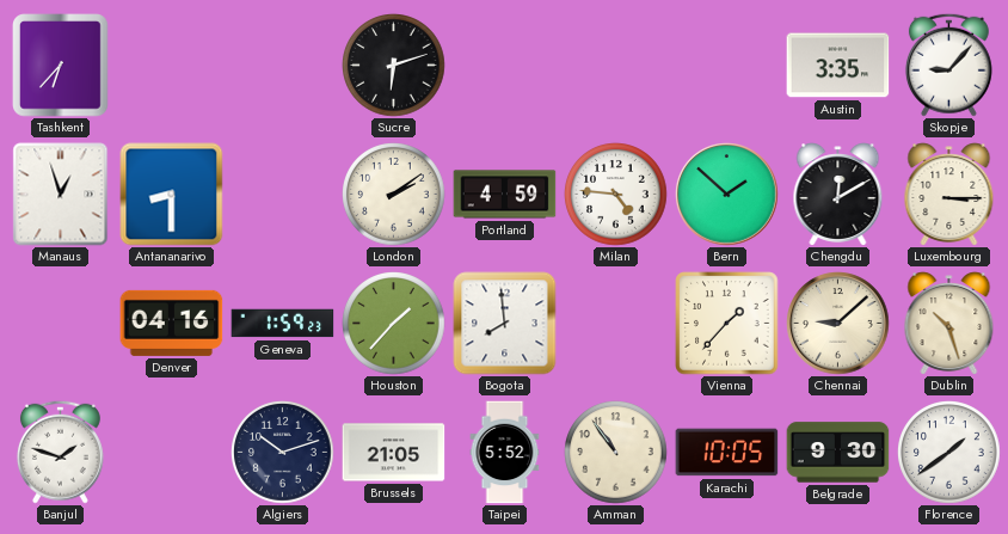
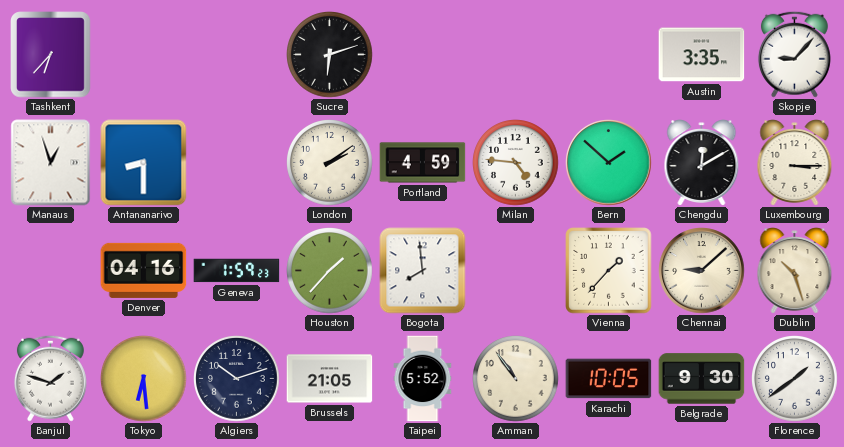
Tokyo: none -> 6:29
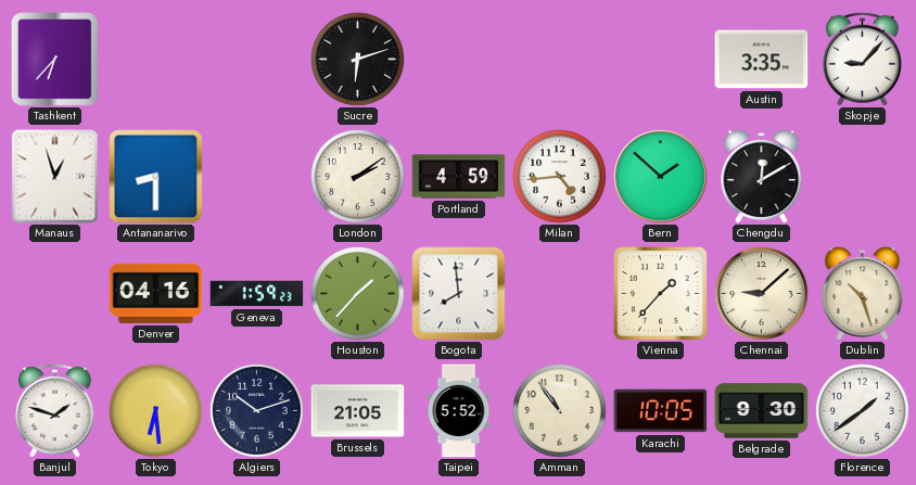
Milan: 4:46 -> 4:44
Luxembourg: 3:15 -> none
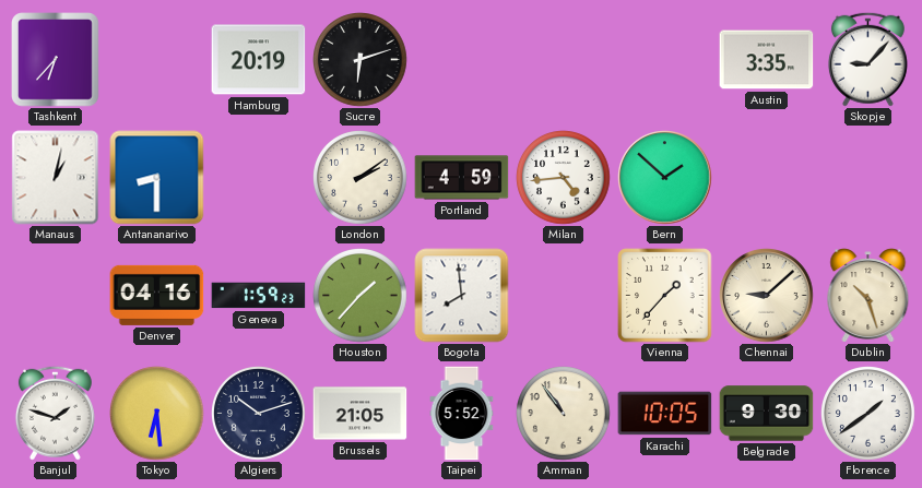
Hamburg: none -> 20:19
Manaus: 12:57 -> 1:02
Chengdu: 12:10 -> none
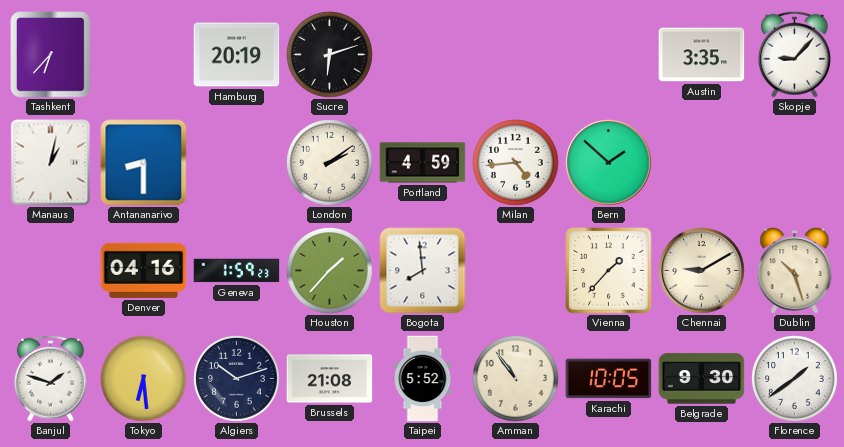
Chennai: 9:08 -> 9:10
Brussels: 21:05 -> 21:08
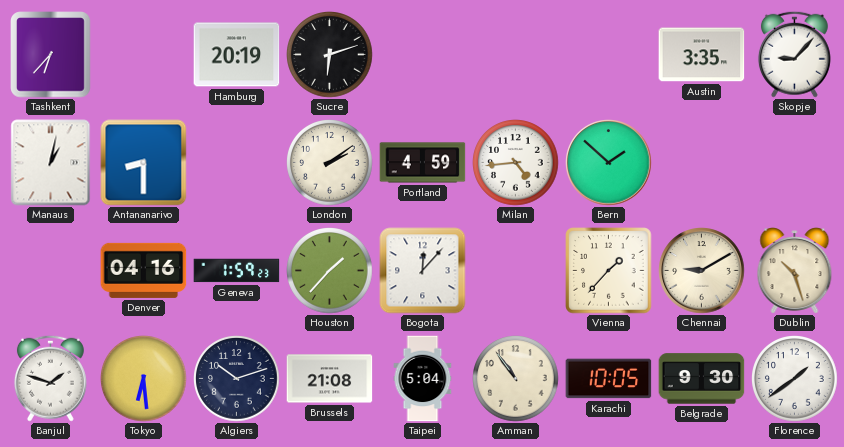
Bogota: 7:59 -> 12:07
Taipei: 5:52 -> 5:04
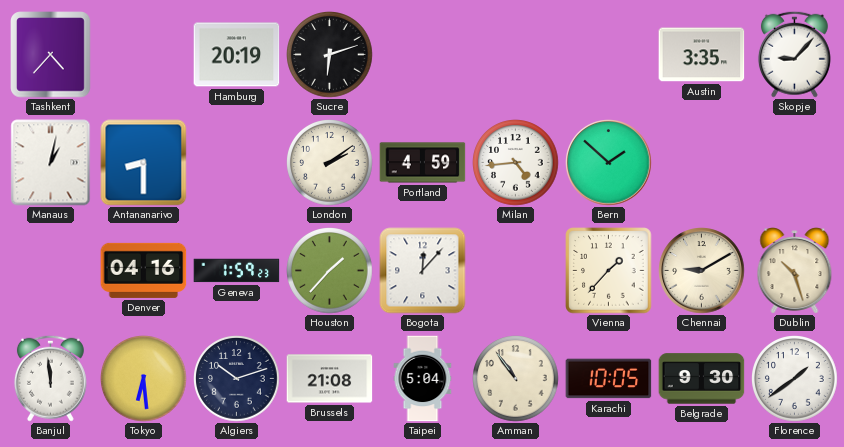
Tashkent: 6:37 -> 4:37
Banjul: 1:48 -> 11:59
